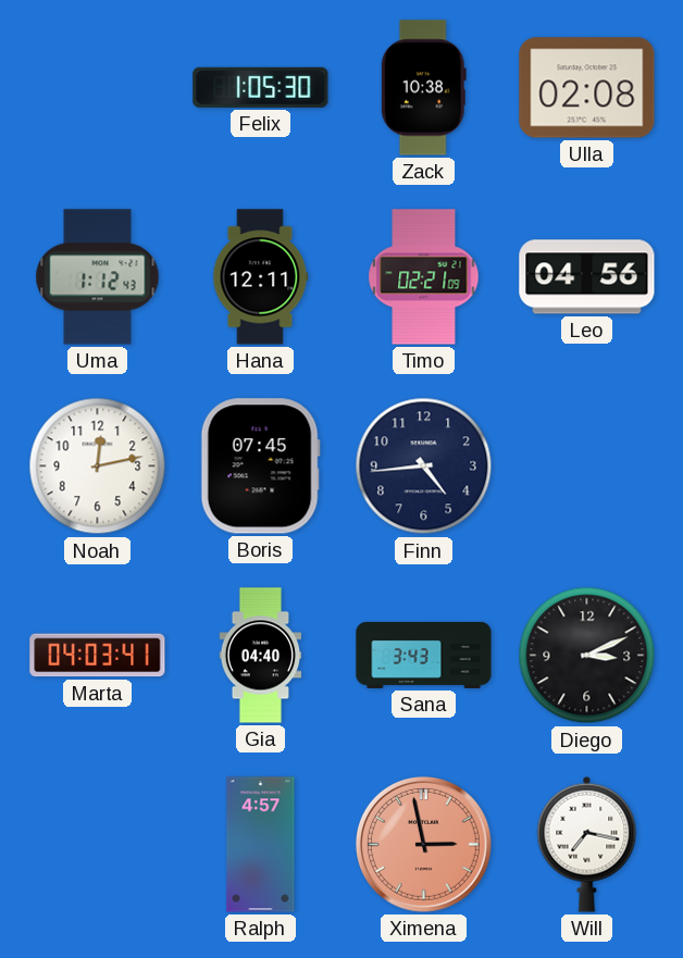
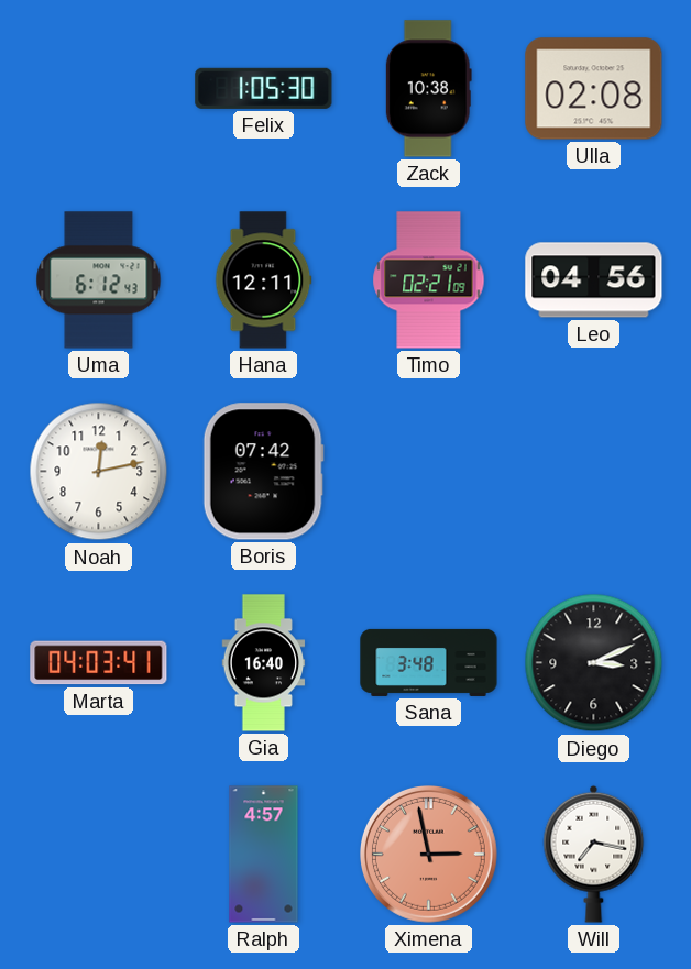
Uma: 1:12 -> 6:12
Boris: 07:45 -> 07:42
Finn: 4:44 -> none
Gia: 04:40 -> 16:40
Sana: 3:43 -> 3:48
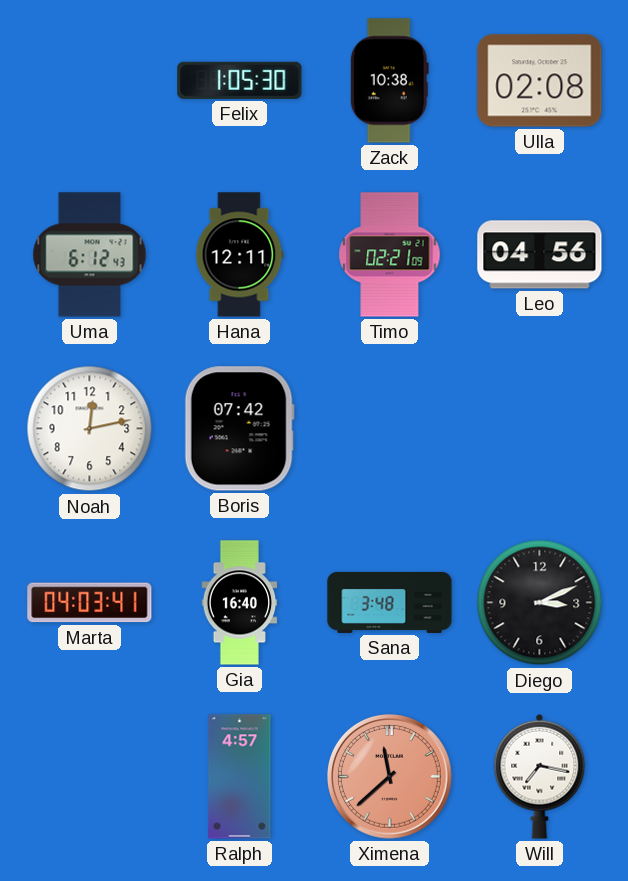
Ximena: 2:58 -> 11:38
